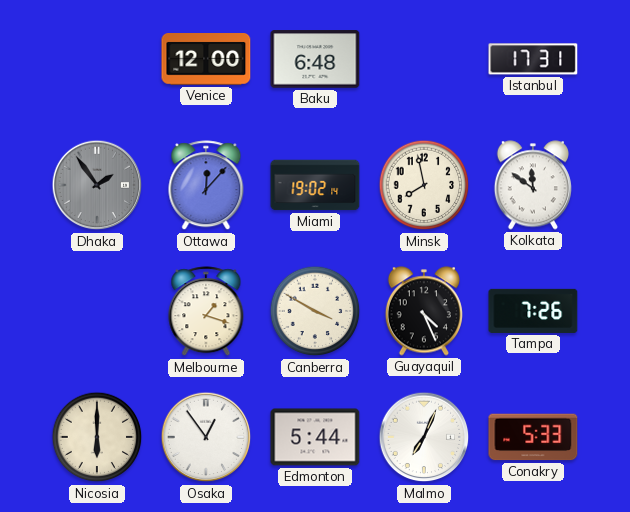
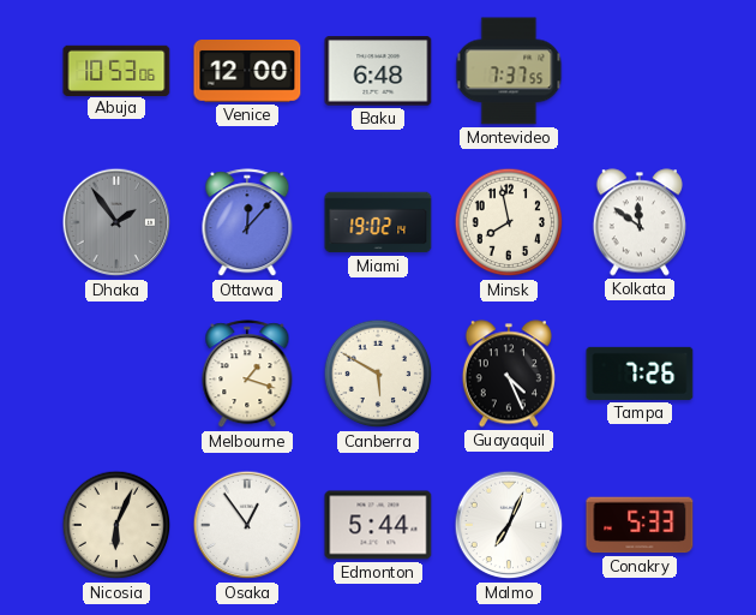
Abuja: none -> 10:53
Montevideo: none -> 7:37
Istanbul: 17:31 -> none
Canberra: 3:50 -> 5:50
Nicosia: 6:00 -> 6:04
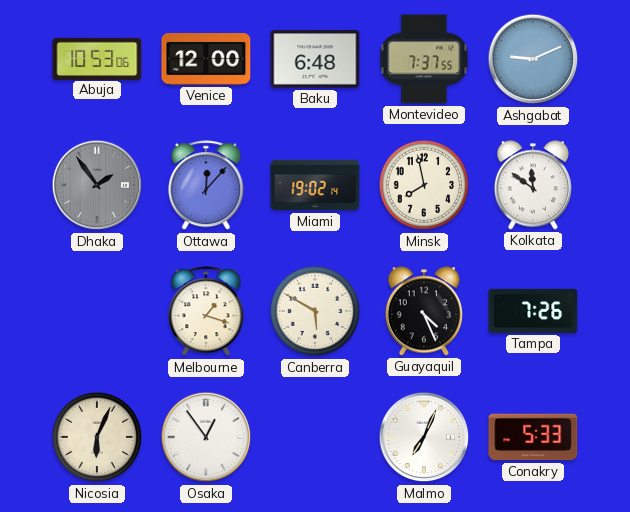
Ashgabat: none -> 9:11
Edmonton: 5:44 -> none
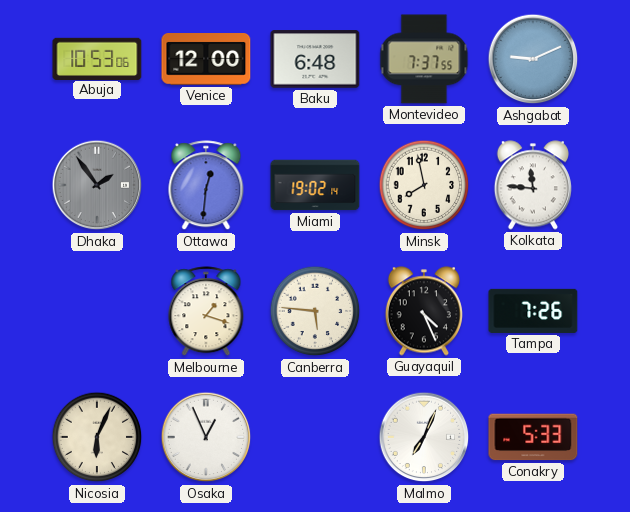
Ottawa: 12:07 -> 12:31
Kolkata: 11:51 -> 11:46
Canberra: 5:50 -> 5:46
Osaka: 12:54 -> 12:56
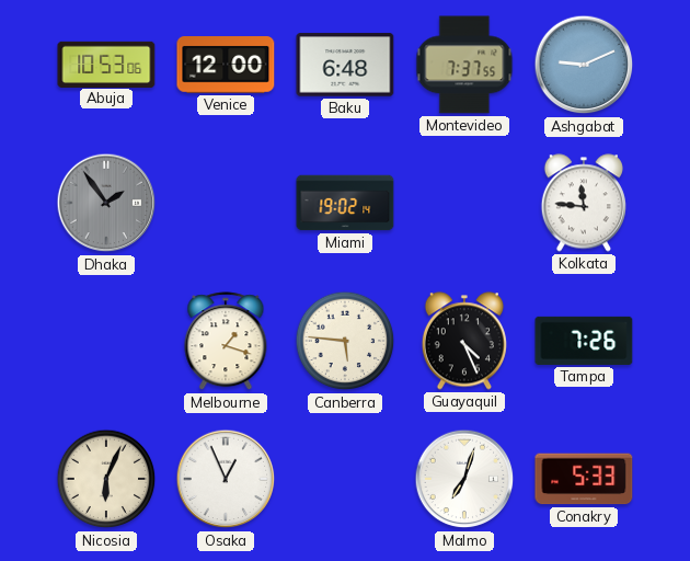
Ottawa: 12:31 -> none
Minsk: 7:58 -> none
Malmo: 7:04 -> 7:03
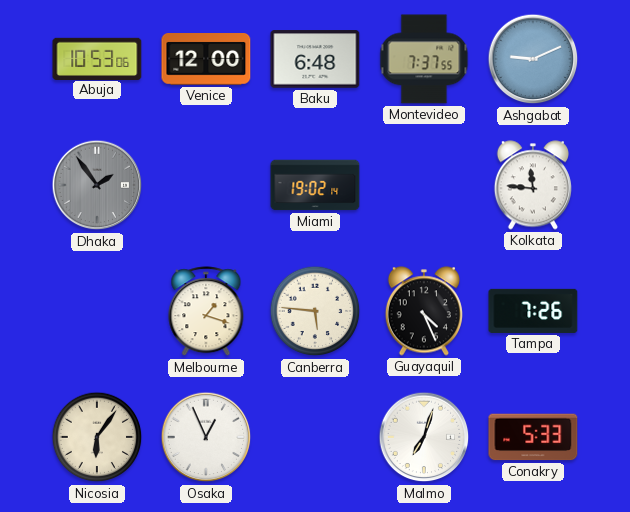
Nicosia: 6:04 -> 6:06
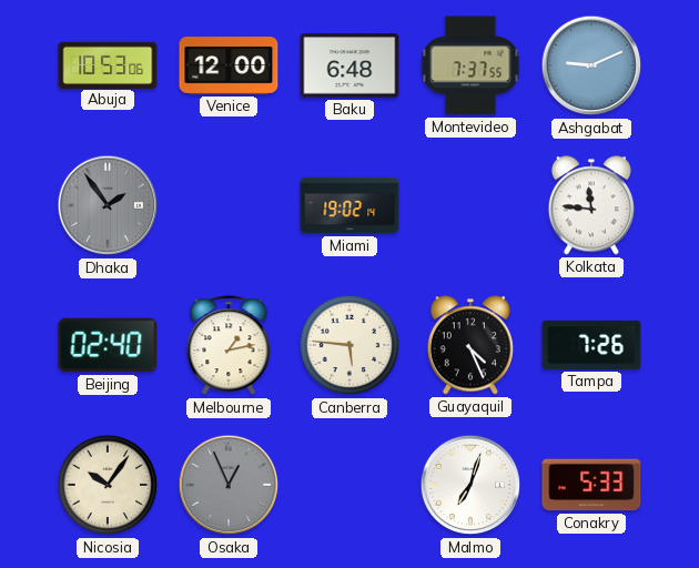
Beijing: none -> 02:40
Melbourne: 1:18 -> 1:13
Nicosia: 6:06 -> 10:06
Osaka dial: white -> grey
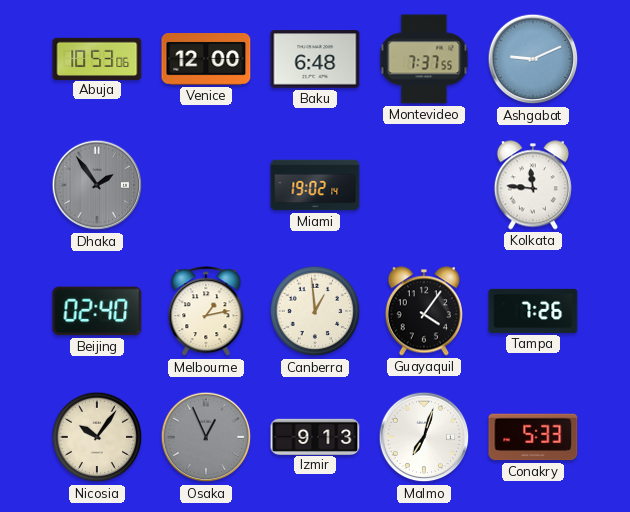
Canberra: 5:46 -> 12:59
Guayaquil: 4:26 -> 4:06
Izmir: none -> 9:13
